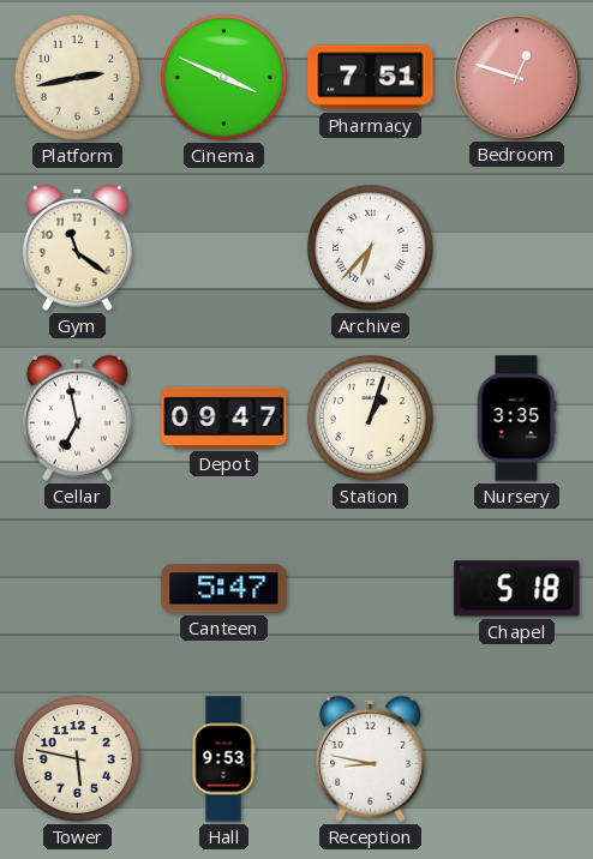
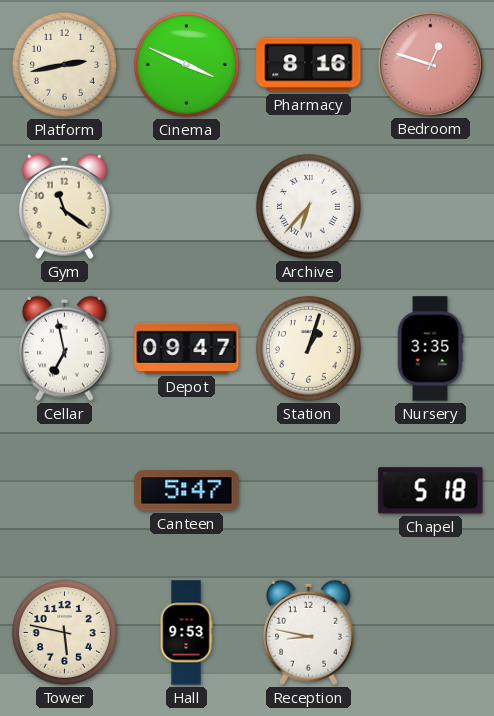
Pharmacy: 7:51 -> 8:16
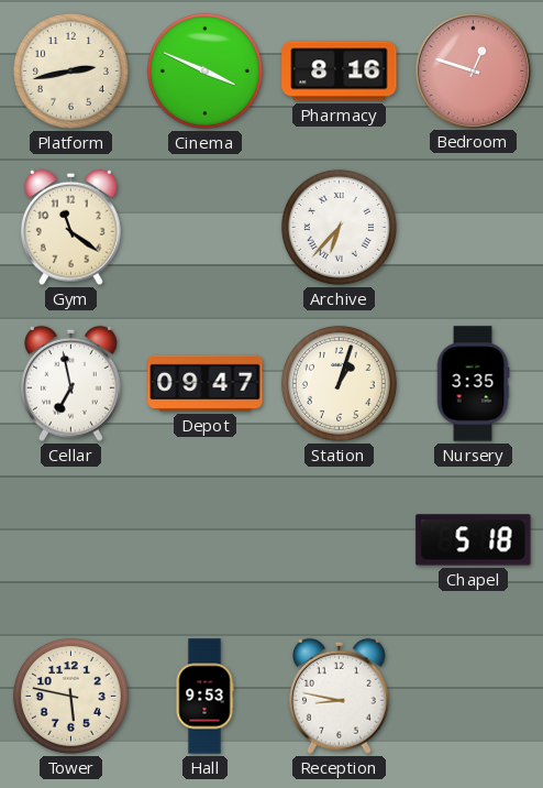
Canteen: 5:47 -> none
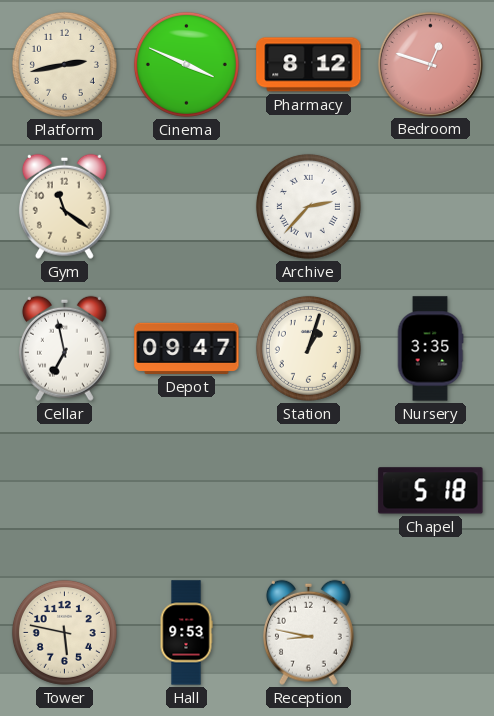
Pharmacy: 8:16 -> 8:12
Archive: 6:37 -> 2:37
